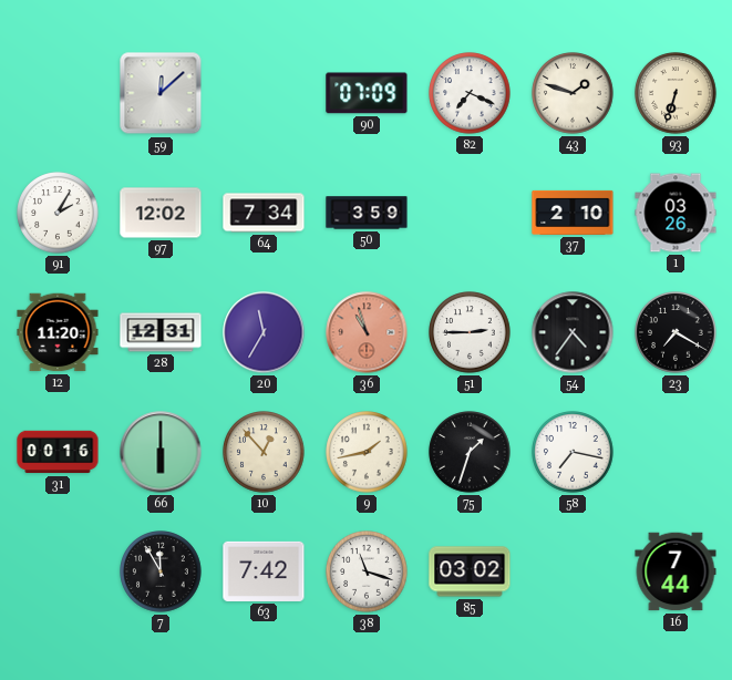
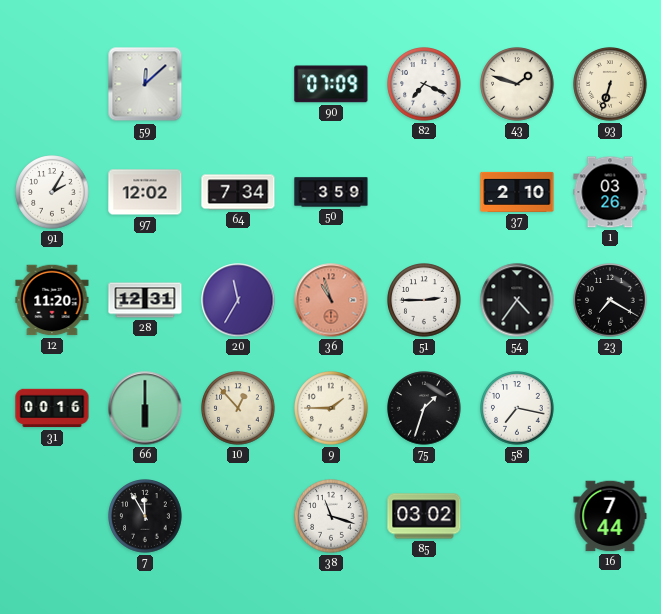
9: 1:43 -> 1:45
63: 7:42 -> none
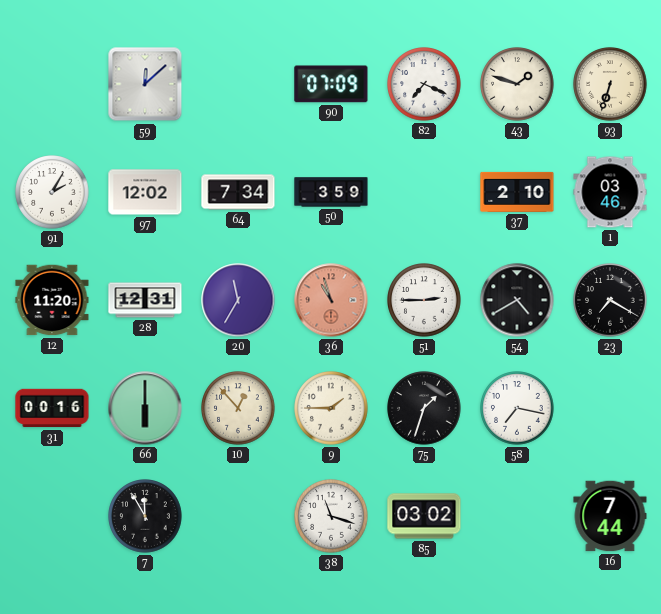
1: 03:26 -> 03:46
54: 4:36 -> 4:40
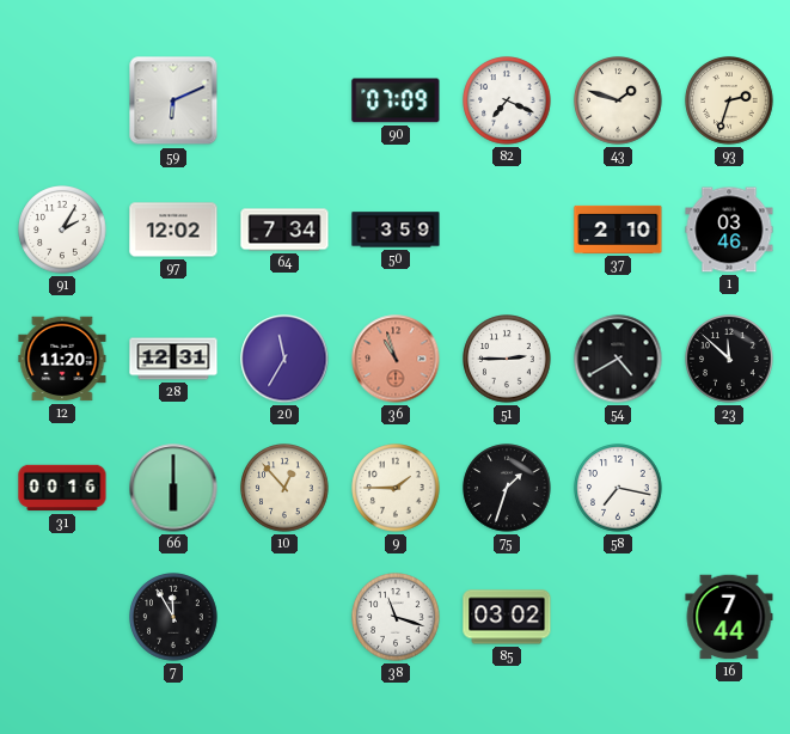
59: 12:08 -> 6:11
93: 6:33 -> 2:33
23: 7:20 -> 11:52
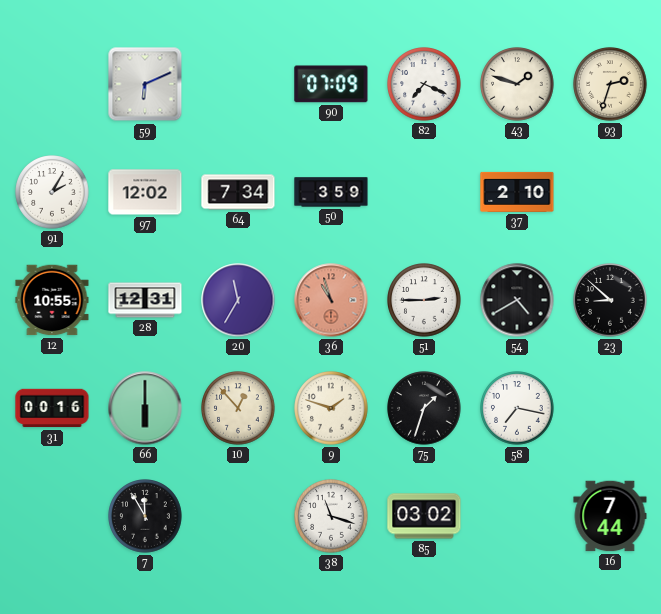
1: 03:46 -> none
12: 11:20 -> 10:55
23: 11:52 -> 8:52
9: 1:45 -> 1:48
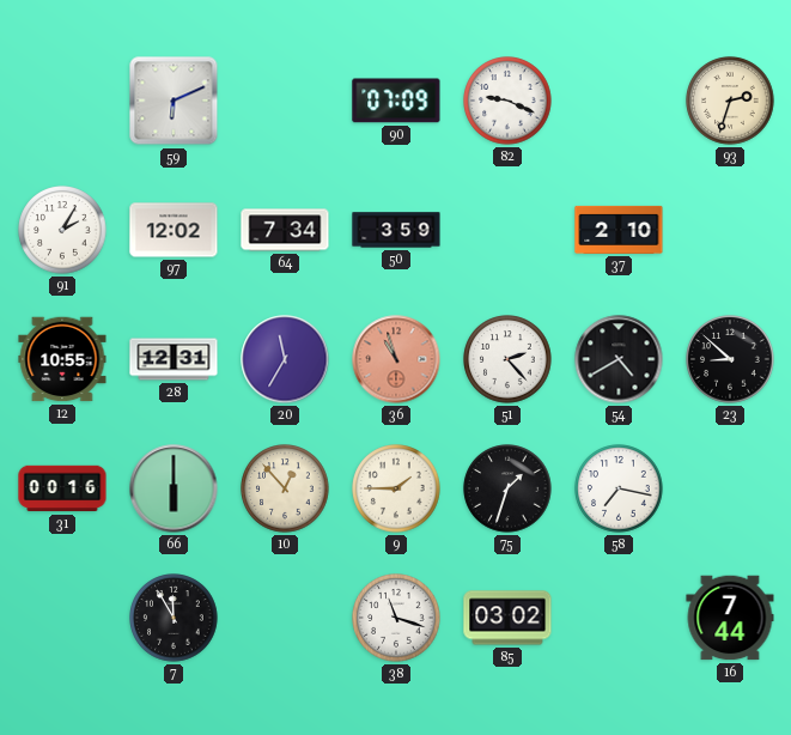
82: 7:19 -> 9:19
43: 1:48 -> none
51: 2:45 -> 2:23
9: 1:48 -> 1:45
